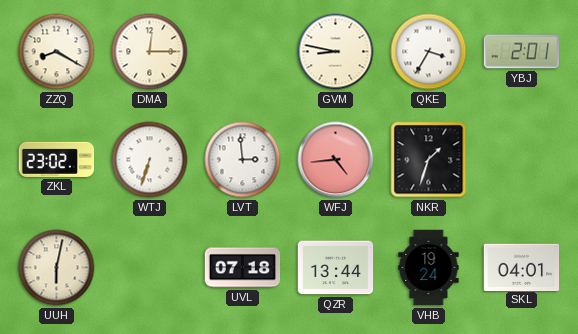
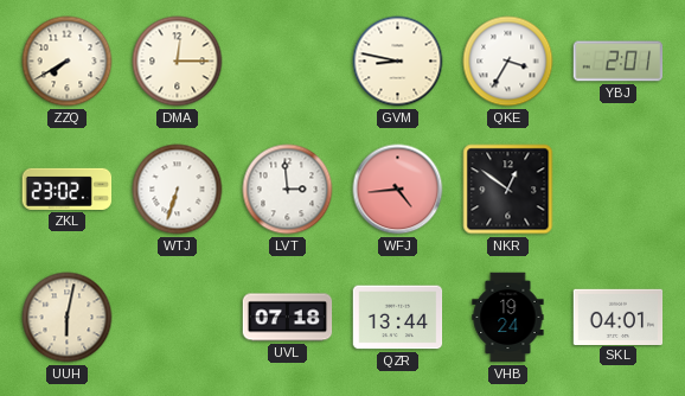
ZZQ: 8:20 -> 7:40
NKR: 1:33 -> 12:51
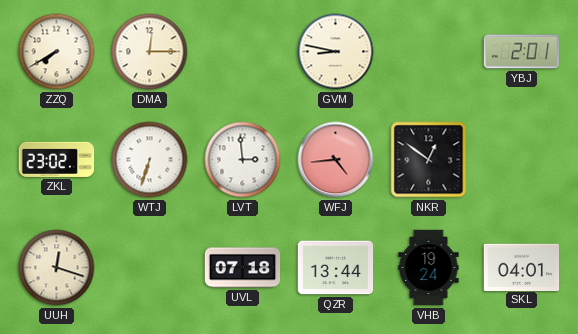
QKE: 3:35 -> none
UUH: 6:02 -> 12:18
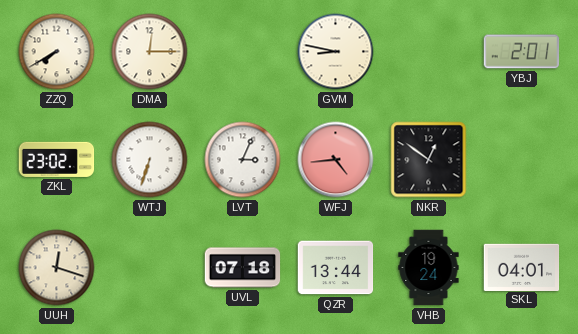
LVT: 2:59 -> 3:04
